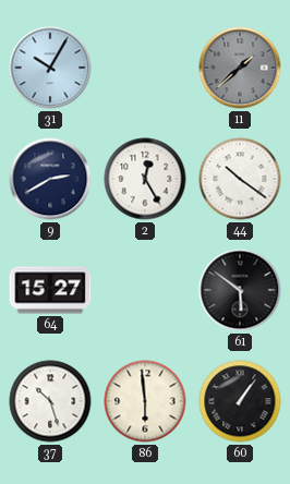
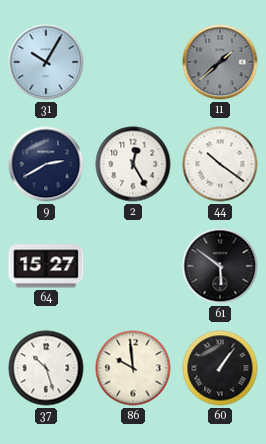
86: 5:59 -> 9:59
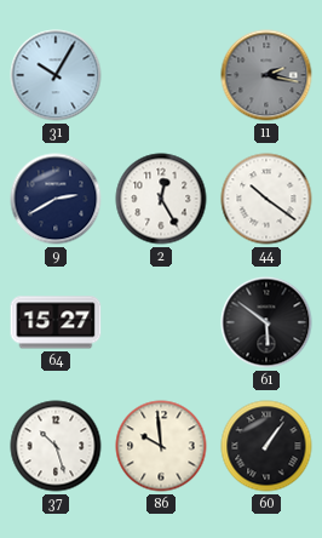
11: 1:38 -> 2:17
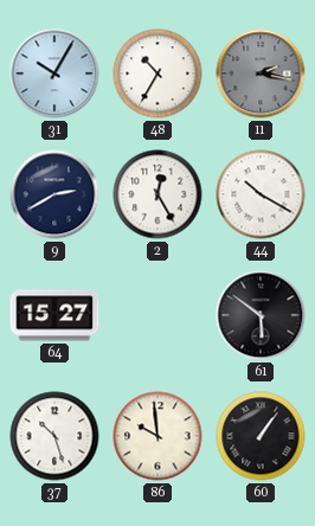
48: none -> 10:35
44: 10:21 -> 10:20
